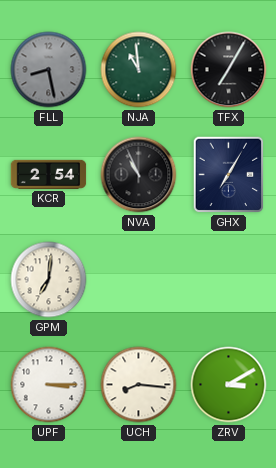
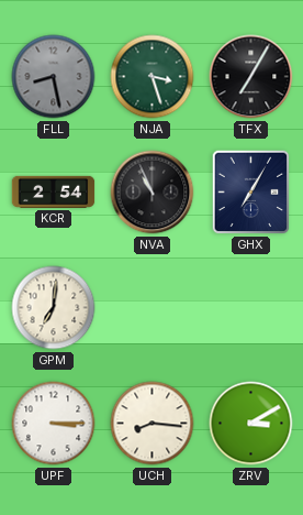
NJA: 10:59 -> 3:27
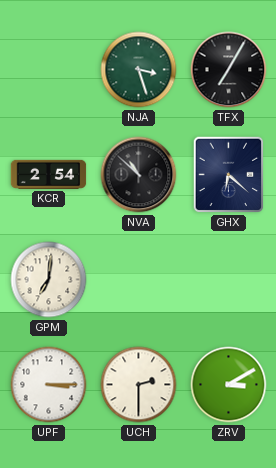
FLL: 8:28 -> none
NVA: 10:56 -> 10:52
GHX: 7:05 -> 6:22
UCH: 8:16 -> 2:30
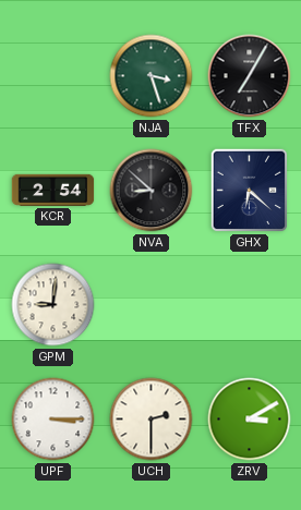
NVA: 10:52 -> 8:52
GPM: 7:01 -> 9:01
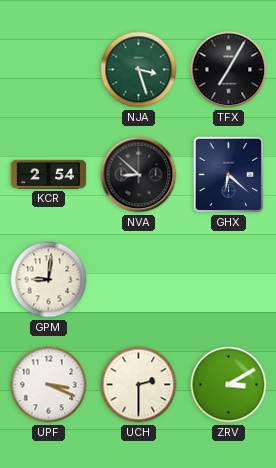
UPF: 3:15 -> 3:19
